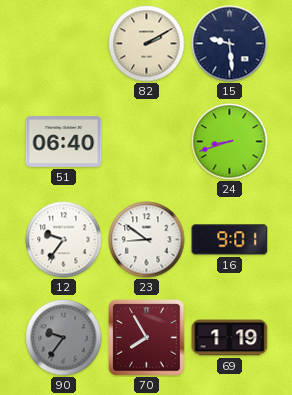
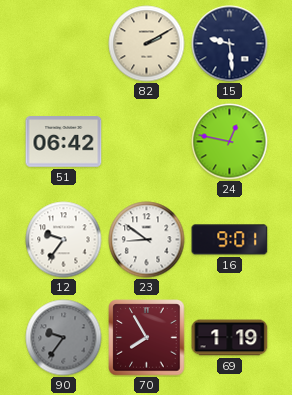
51: 06:40 -> 06:42
24: 8:42 -> 12:47
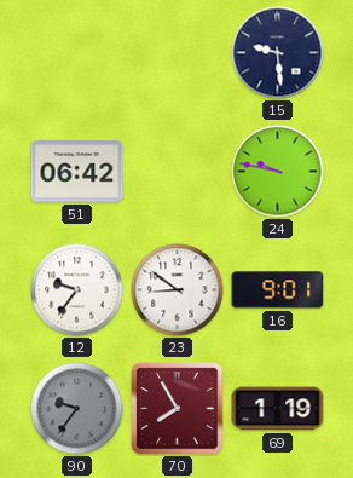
82: 2:10 -> none
24: 12:47 -> 9:47
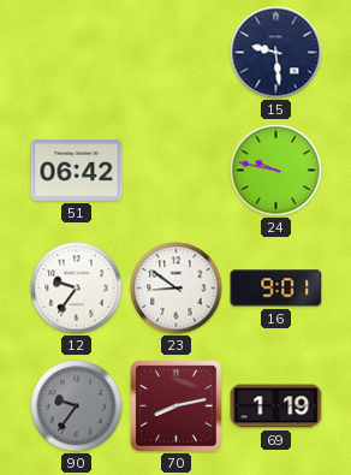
70: 7:55 -> 8:13
